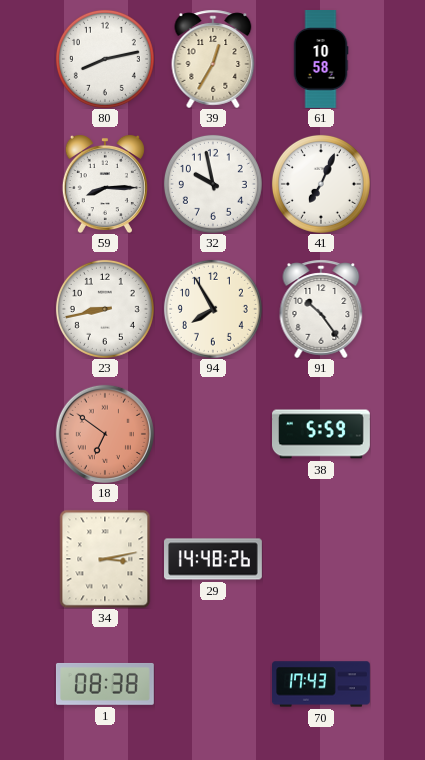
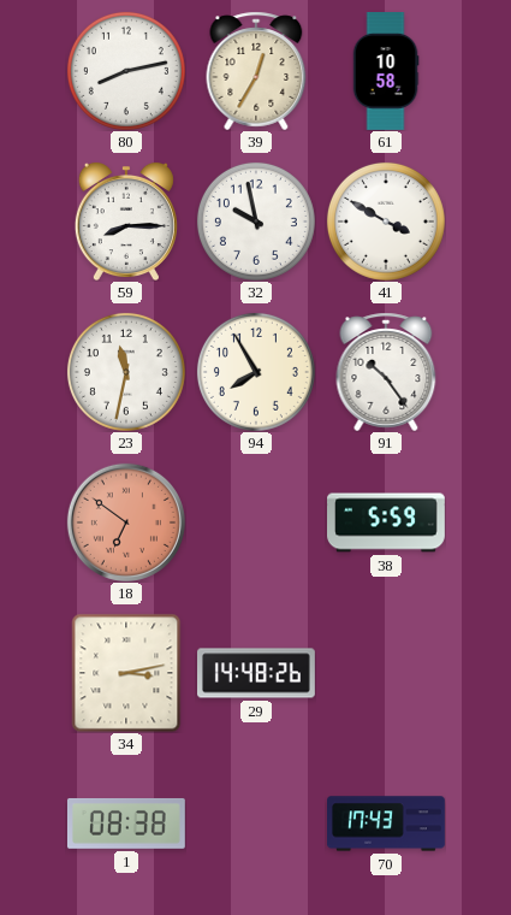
41: 7:04 -> 3:50
23: 8:43 -> 11:32
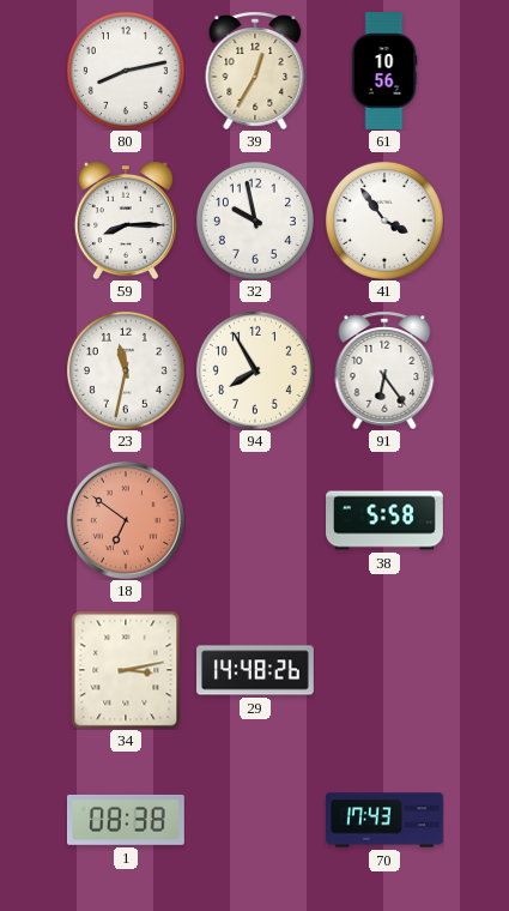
61: 10:58 -> 10:56
41: 3:50 -> 3:54
91: 10:24 -> 6:24
38: 5:59 -> 5:58
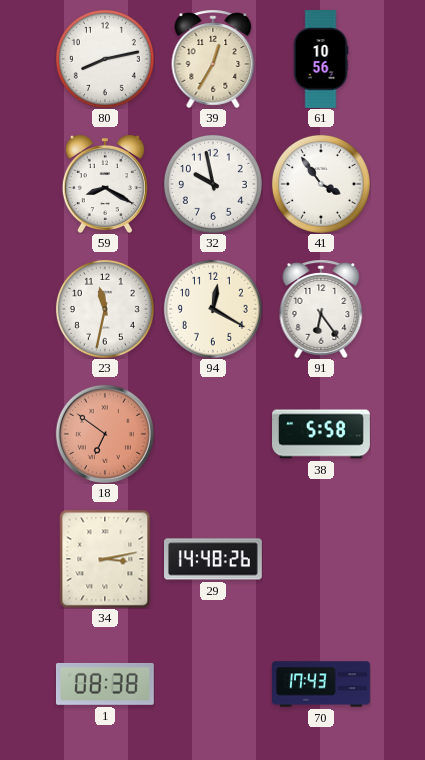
59: 8:15 -> 8:20
94: 7:55 -> 12:20
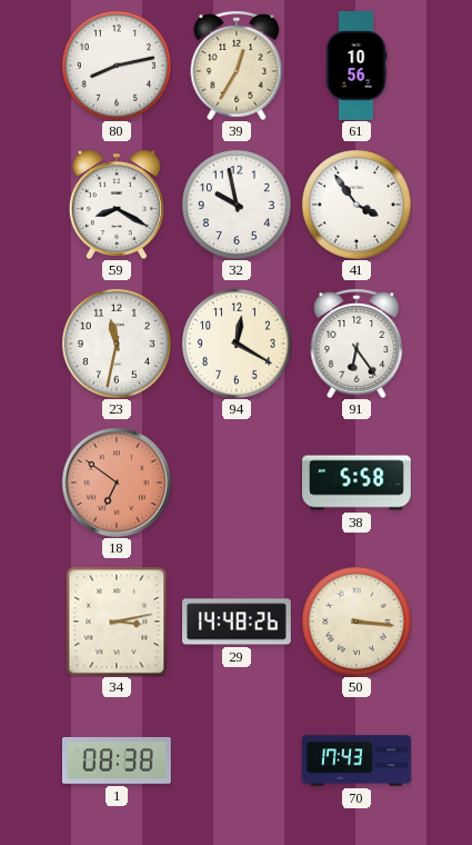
50: none -> 3:16
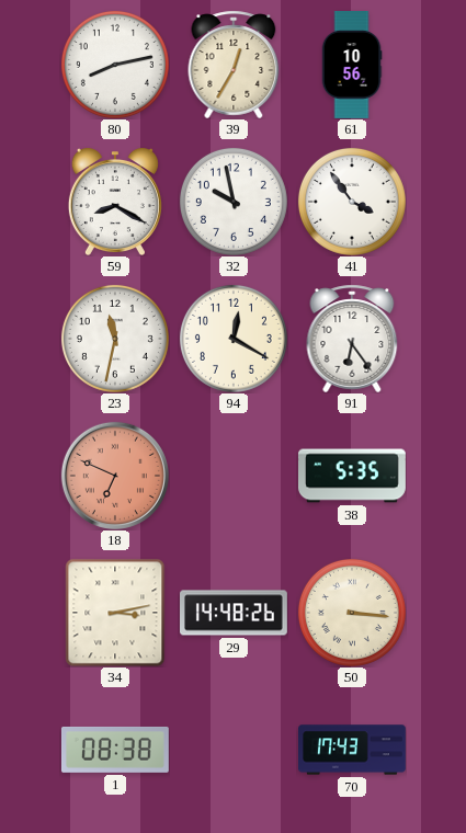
18: 6:51 -> 6:49
38: 5:58 -> 5:35
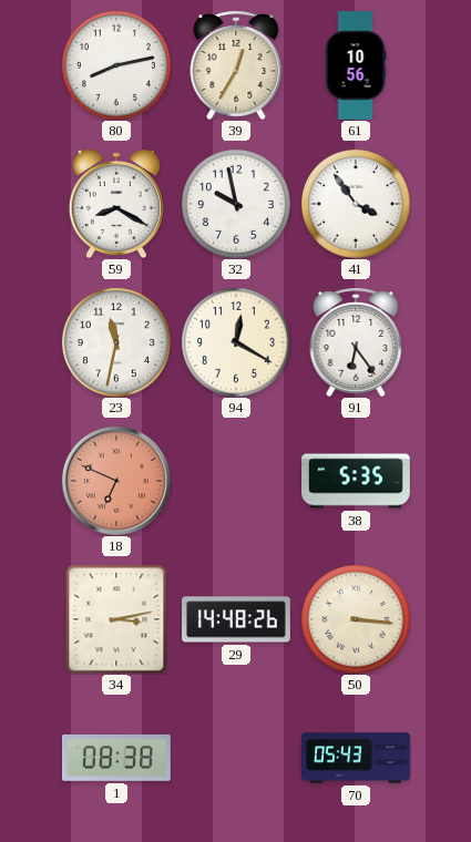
70: 17:43 -> 05:43
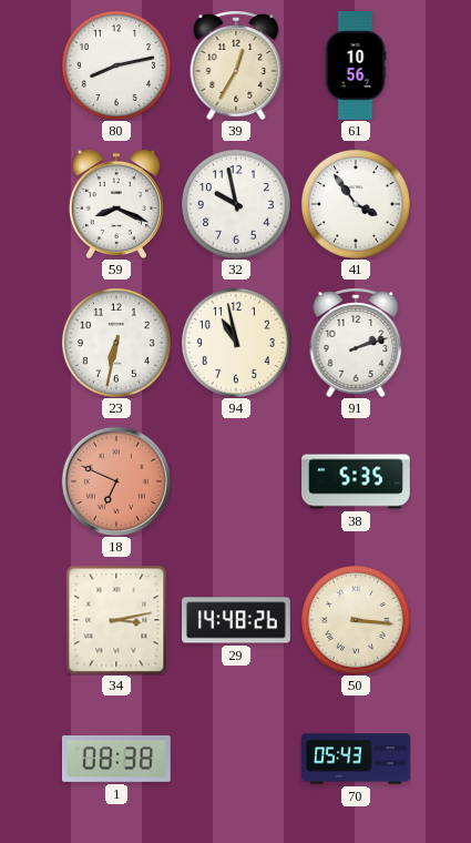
59: 8:20 -> 8:19
23: 11:32 -> 6:32
94: 12:20 -> 10:58
91: 6:24 -> 2:12
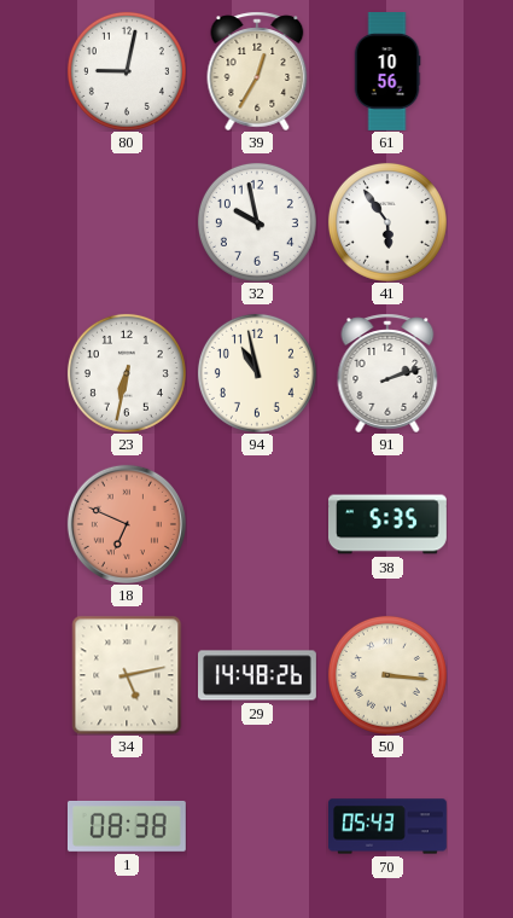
80: 8:13 -> 9:02
59: 8:19 -> none
41: 3:54 -> 5:54
34: 3:13 -> 5:13
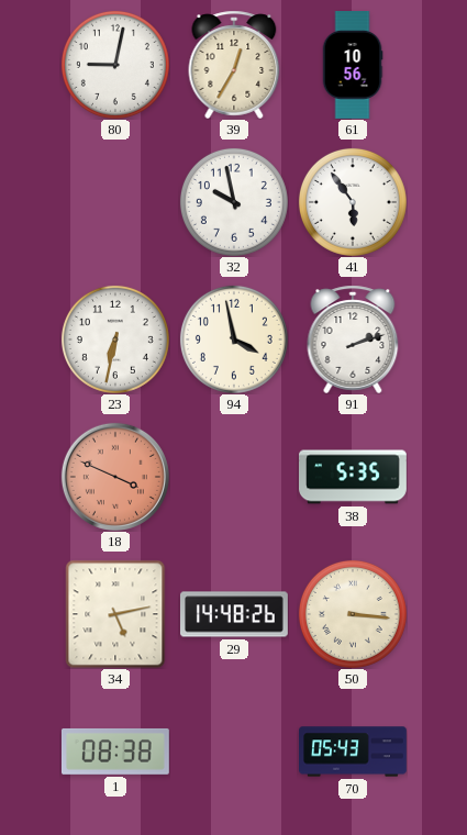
94: 10:58 -> 3:58
18: 6:49 -> 3:49
